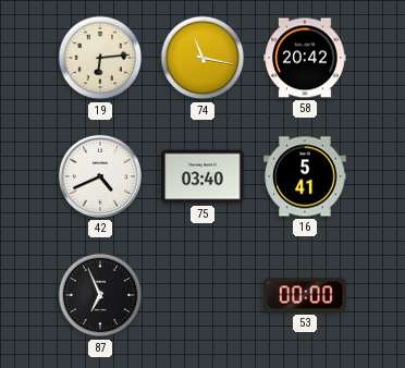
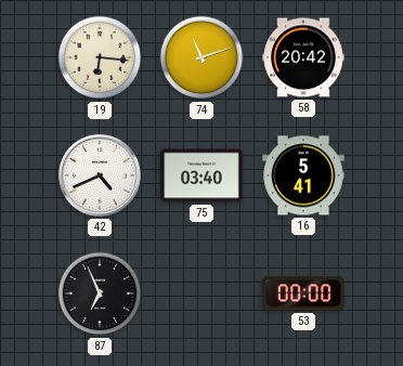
19: 6:14 -> 6:16
74: 11:17 -> 11:12
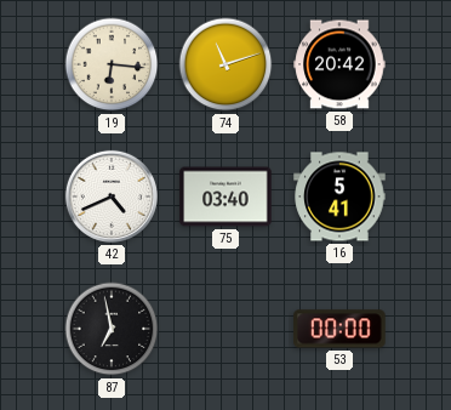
87: 6:56 -> 6:58
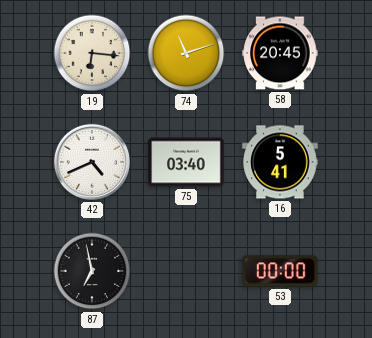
58: 20:42 -> 20:45
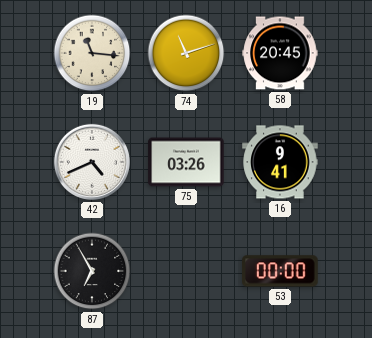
19: 6:16 -> 11:16
75: 03:40 -> 03:26
16: 5:41 -> 9:41
87: 6:58 -> 6:55
